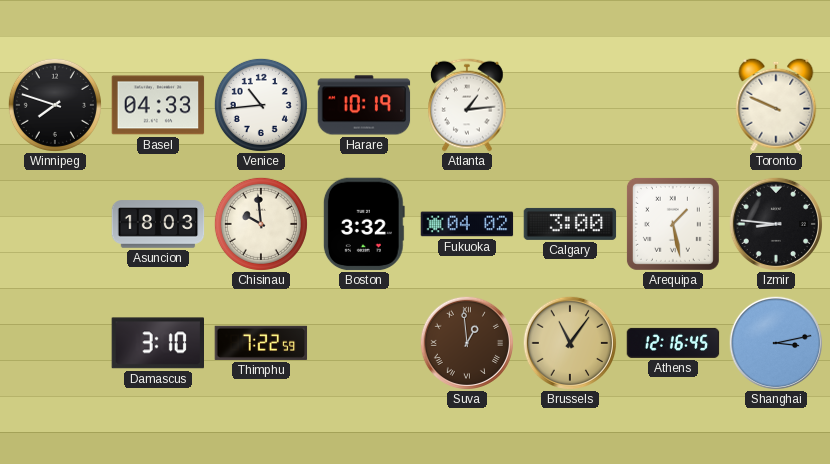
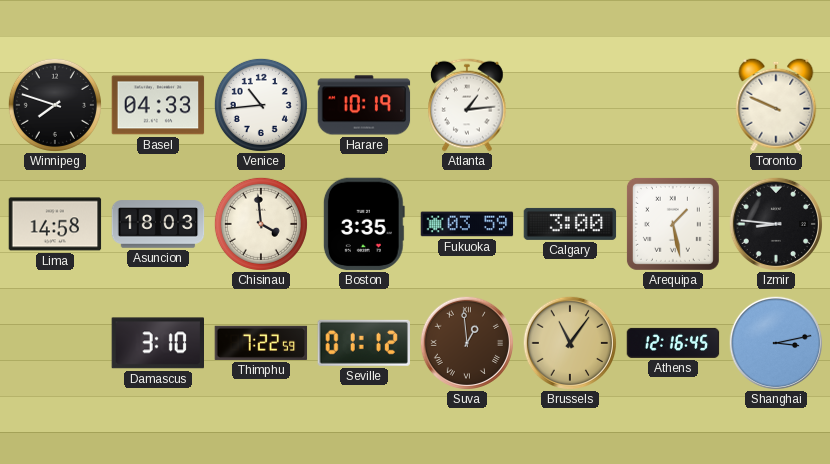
Lima: none -> 14:58
Chisinau: 9:59 -> 3:59
Boston: 3:32 -> 3:35
Fukuoka: 04:02 -> 03:59
Seville: none -> 01:12
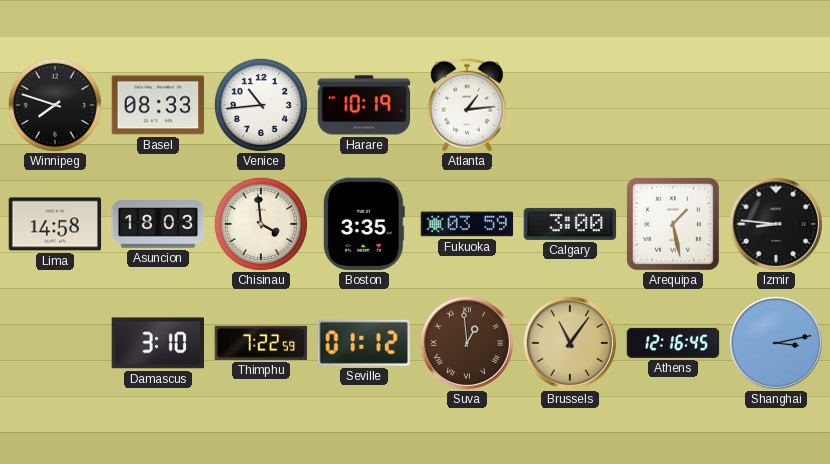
Basel: 04:33 -> 08:33
Toronto: 9:49 -> none
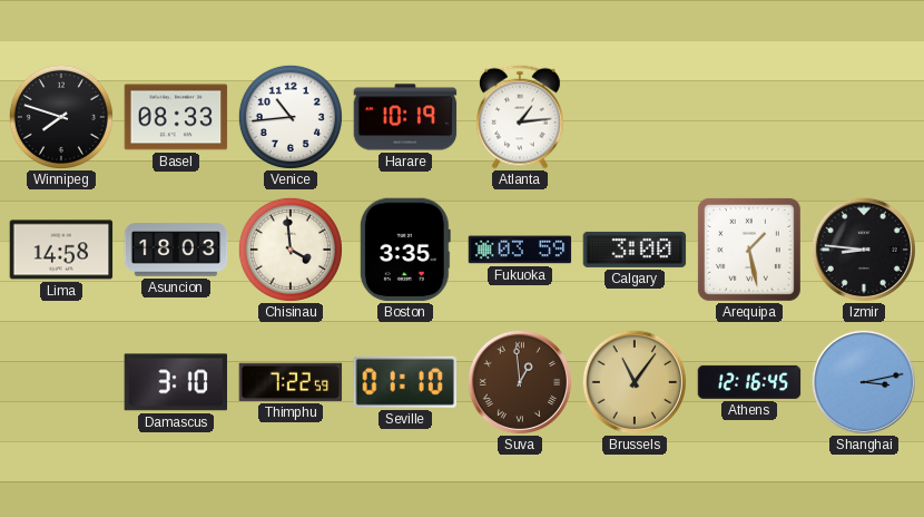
Seville: 01:12 -> 01:10
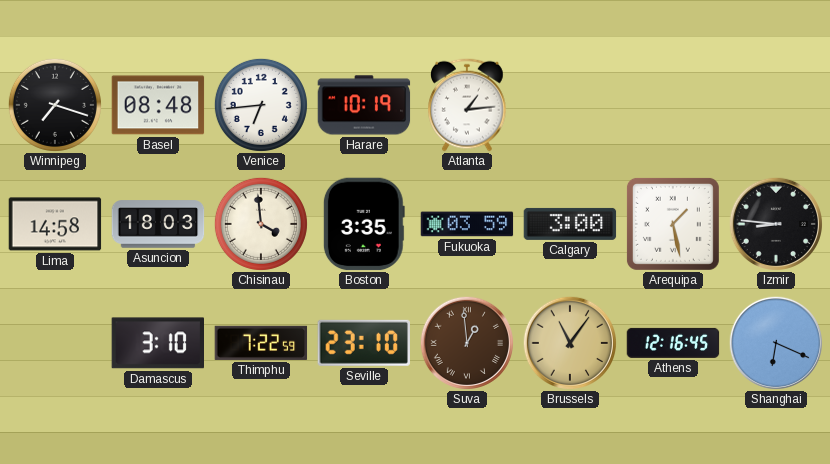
Winnipeg: 7:48 -> 7:18
Basel: 08:33 -> 08:48
Venice: 10:44 -> 6:44
Seville: 01:10 -> 23:10
Shanghai: 3:13 -> 6:19
